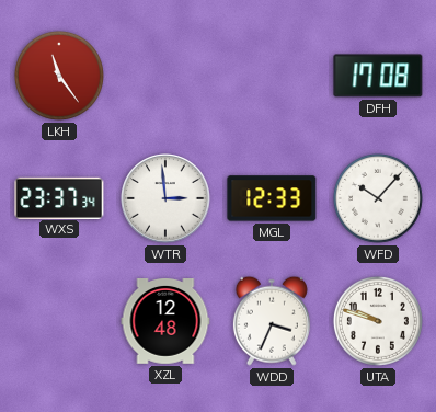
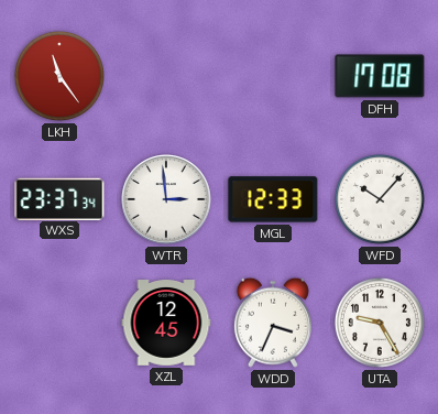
XZL: 12:48 -> 12:45
UTA: 9:48 -> 9:25
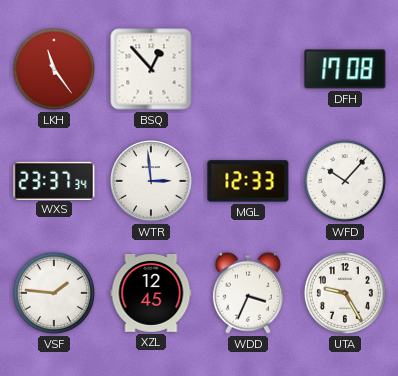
BSQ: none -> 12:53
VSF: none -> 1:46
